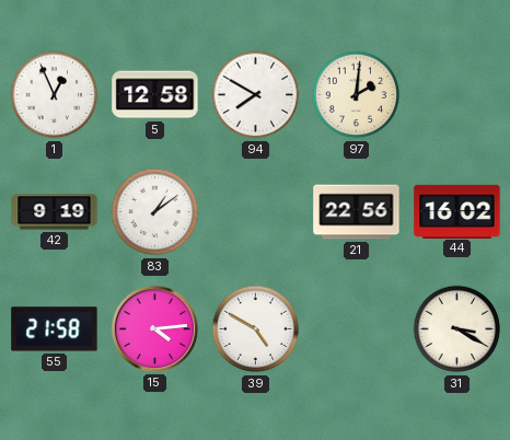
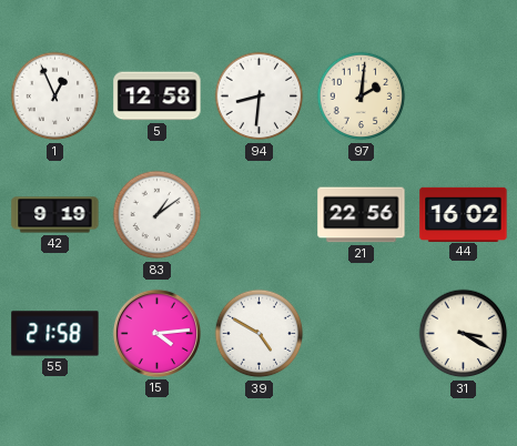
94: 7:50 -> 8:31
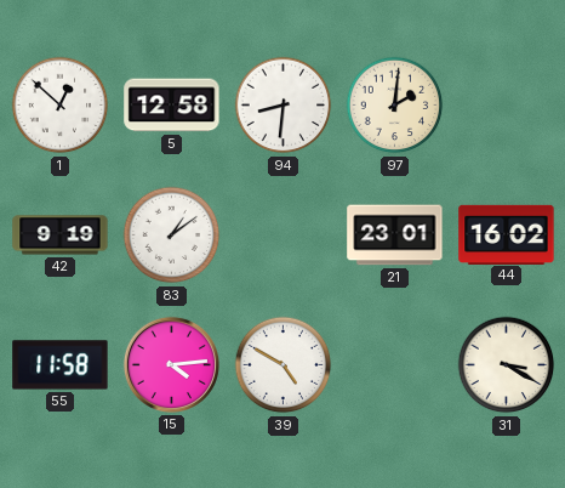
1: 12:56 -> 12:52
21: 22:56 -> 23:01
55: 21:58 -> 11:58
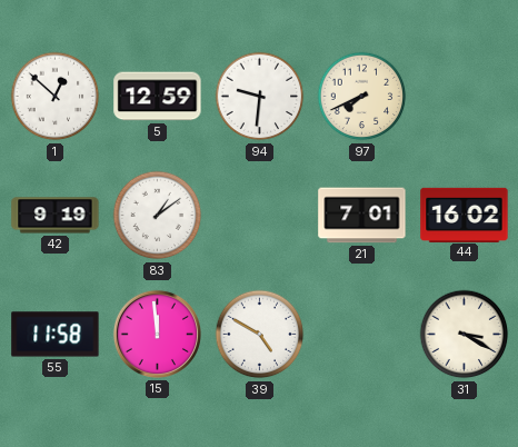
5: 12:58 -> 12:59
94: 8:31 -> 9:31
97: 2:01 -> 7:41
21: 23:01 -> 7:01
15: 4:14 -> 11:59
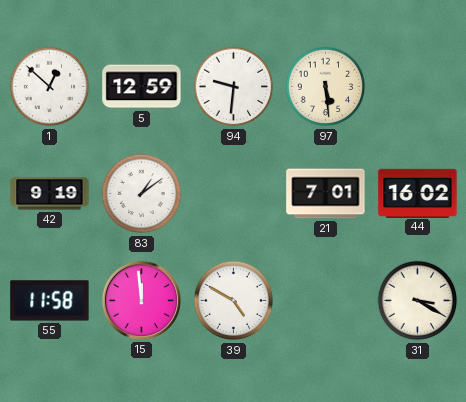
97: 7:41 -> 5:29
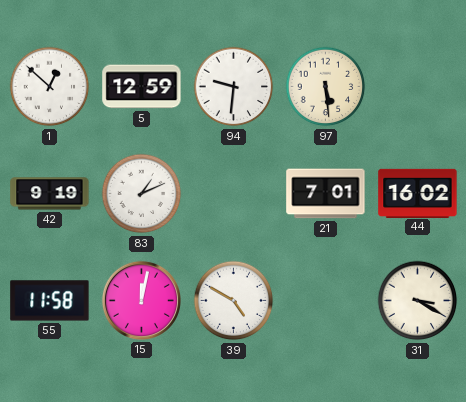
83: 1:09 -> 1:11
15: 11:59 -> 12:02
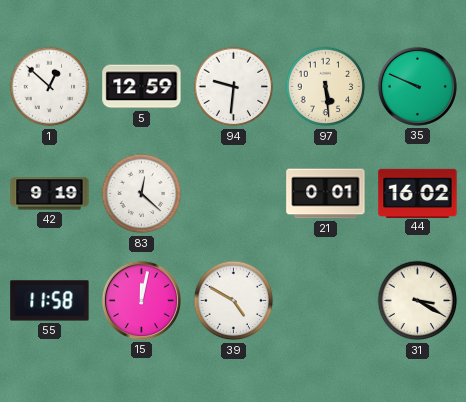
35: none -> 9:49
83: 1:11 -> 12:22
21: 7:01 -> 0:01
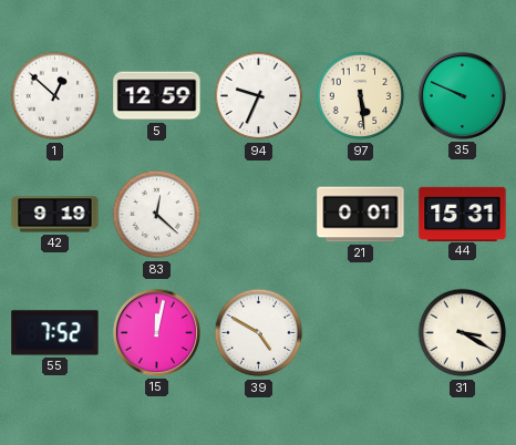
94: 9:31 -> 9:34
44: 16:02 -> 15:31
55: 11:58 -> 7:52
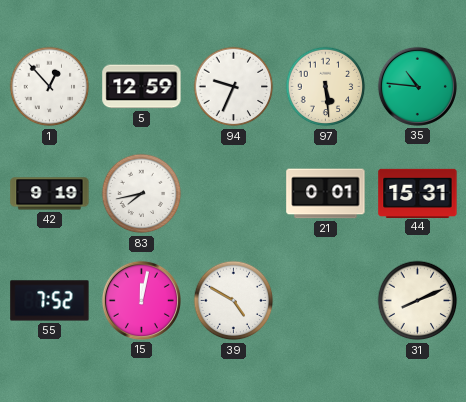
1: 12:52 -> 12:53
35: 9:49 -> 10:46
83: 12:22 -> 7:43
31: 3:20 -> 8:11
